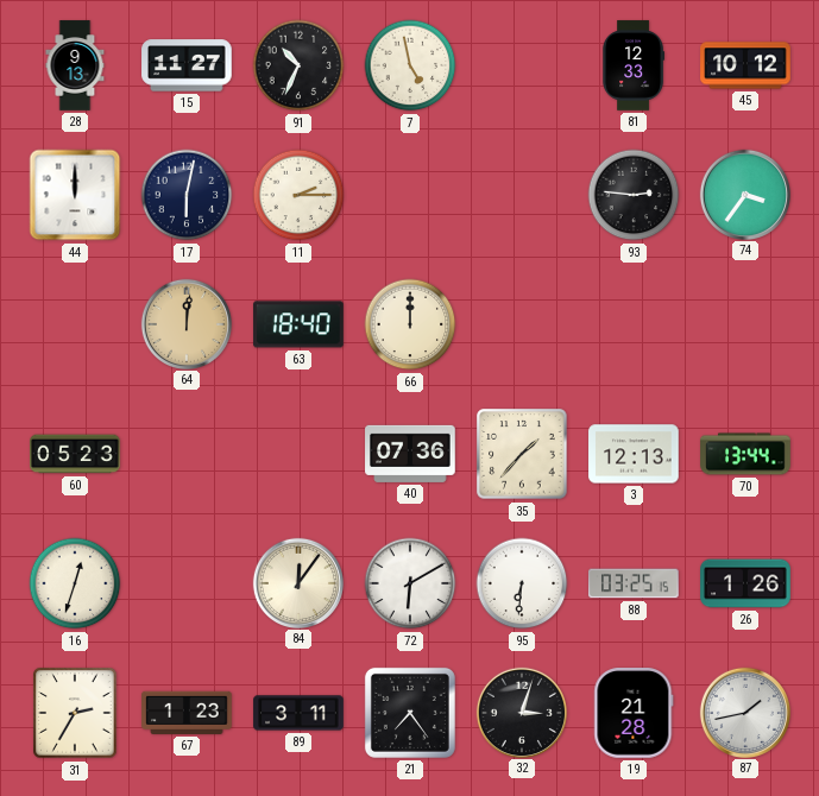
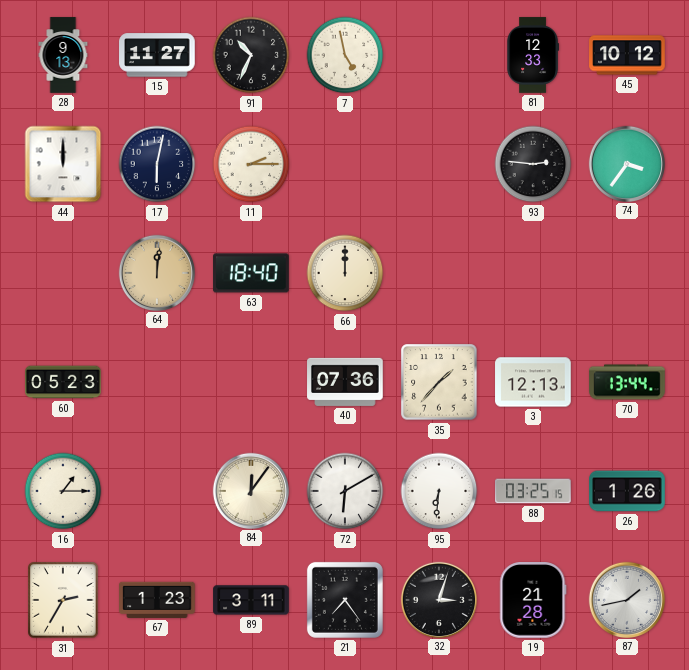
16: 12:33 -> 1:15
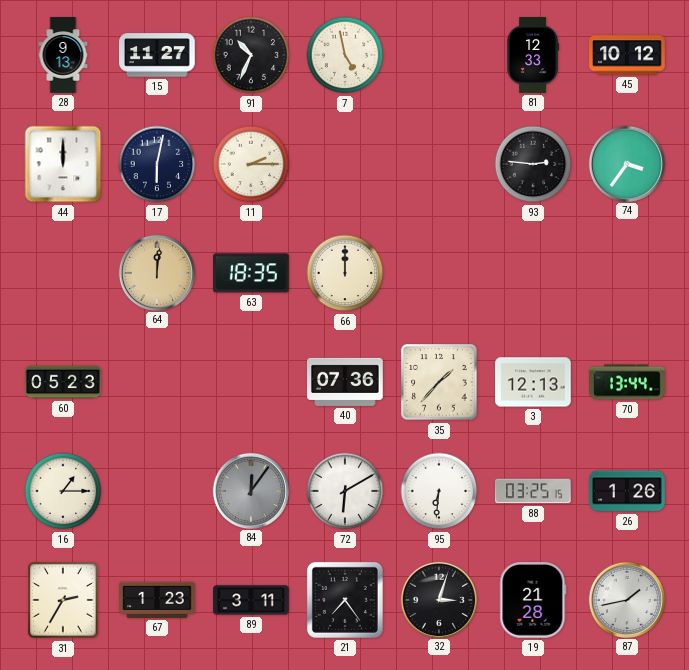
63: 18:40 -> 18:35
84 dial: cream -> grey
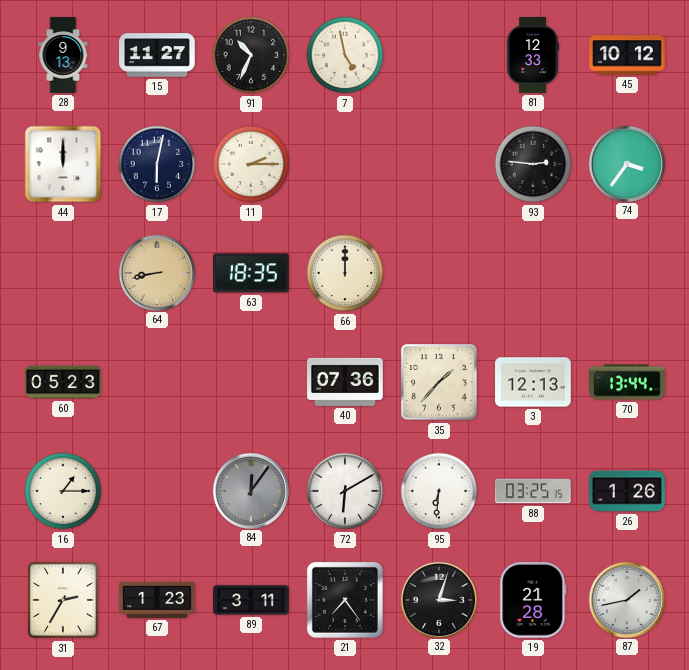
64: 12:01 -> 8:43
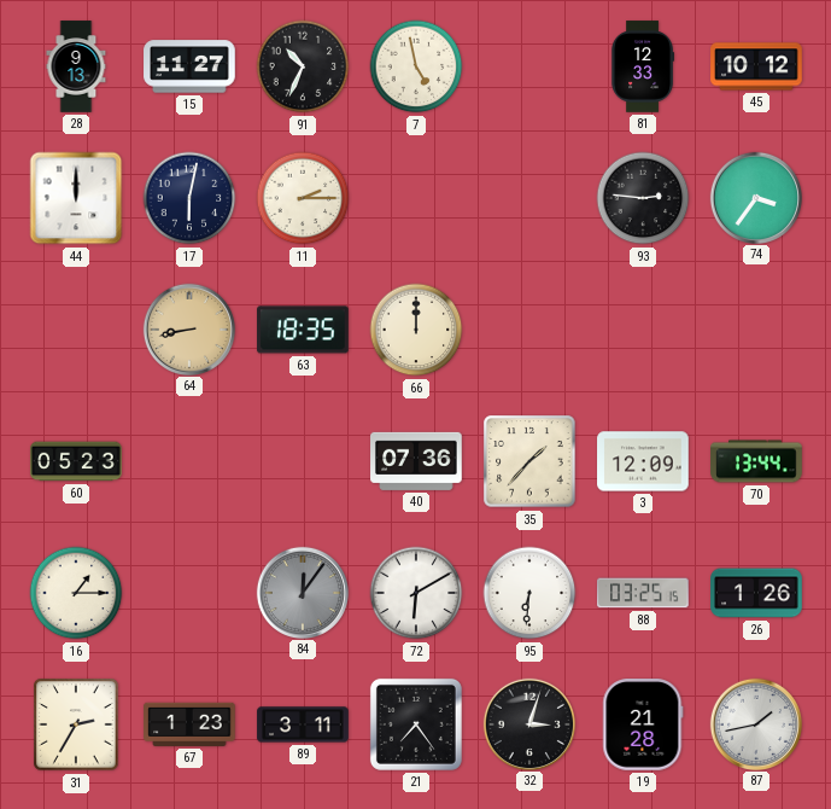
3: 12:13 -> 12:09
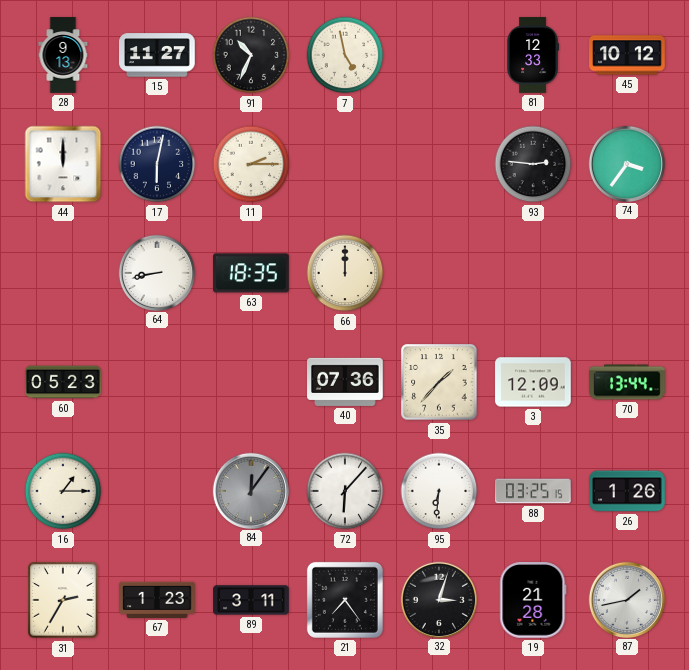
64 dial: champagne -> white
72: 6:10 -> 6:07
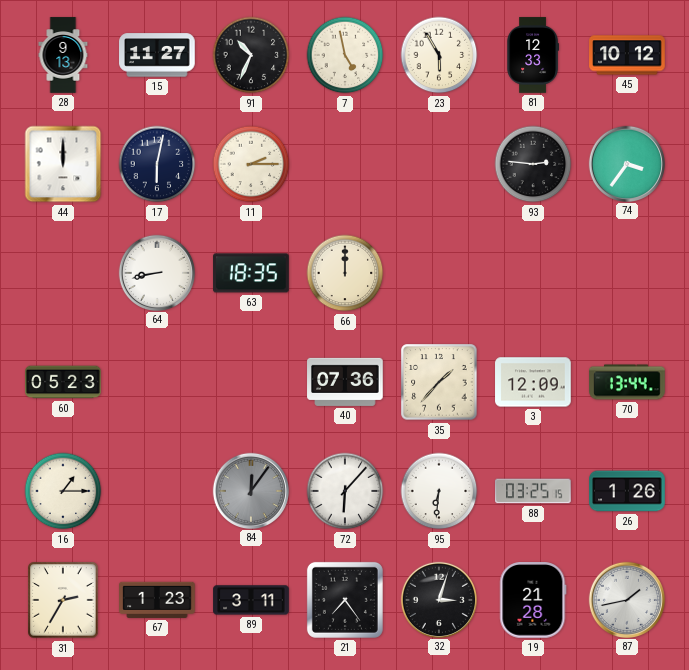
23: none -> 5:55
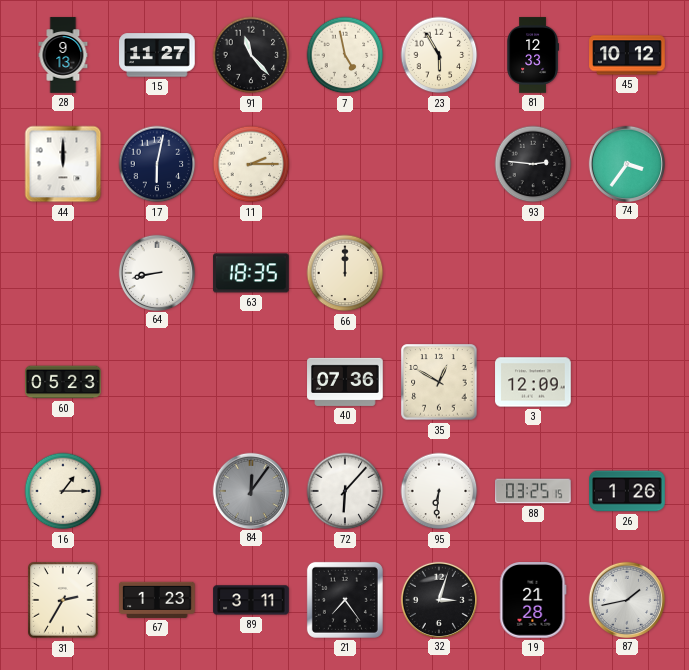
91: 10:34 -> 11:23
35: 1:37 -> 12:50
70: 13:44 -> none
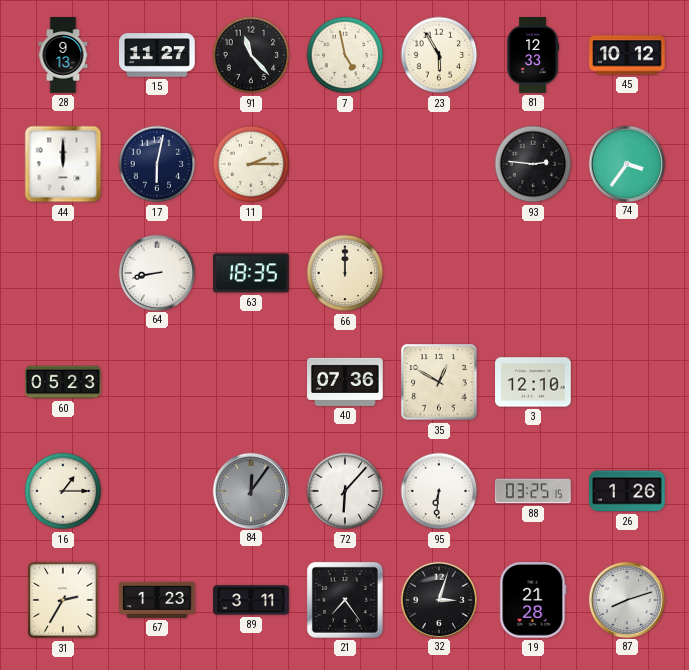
3: 12:09 -> 12:10
87: 1:43 -> 8:12
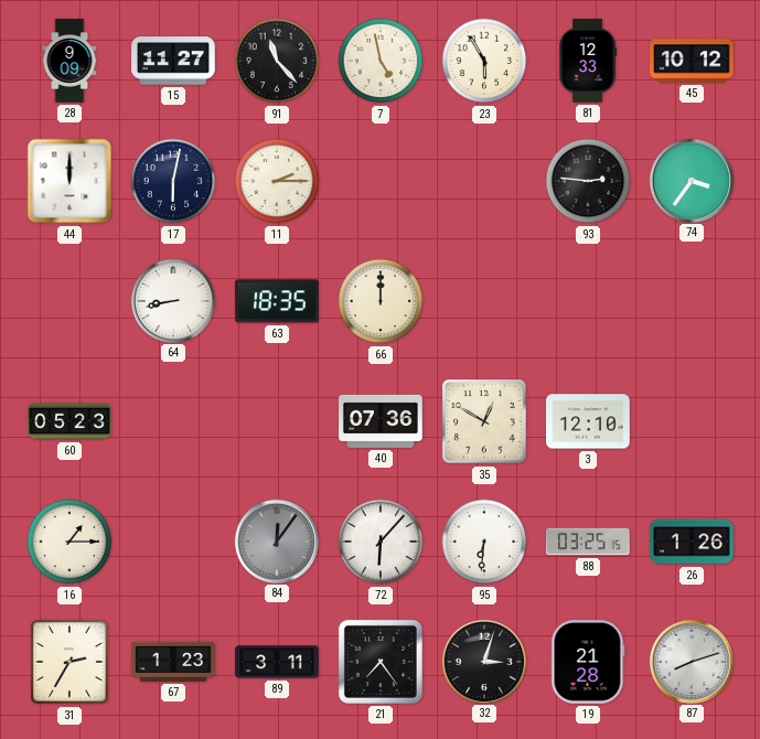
28: 9:13 -> 9:09
